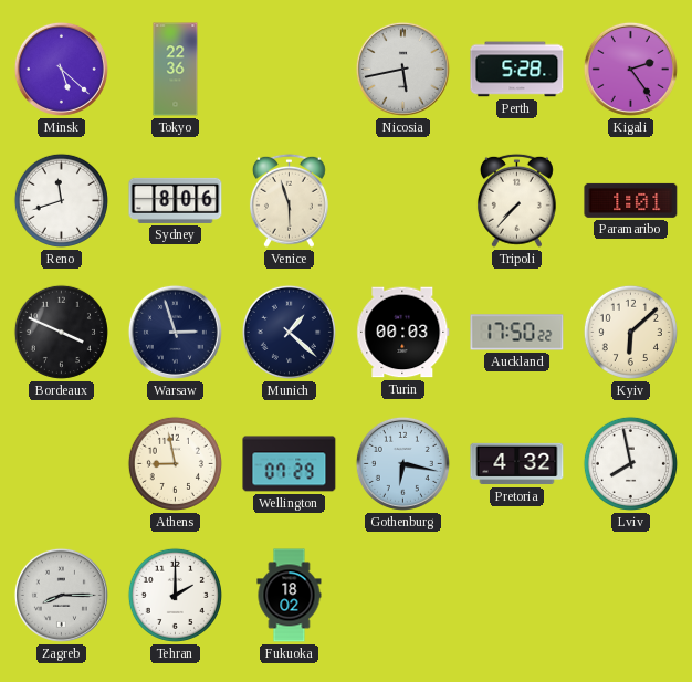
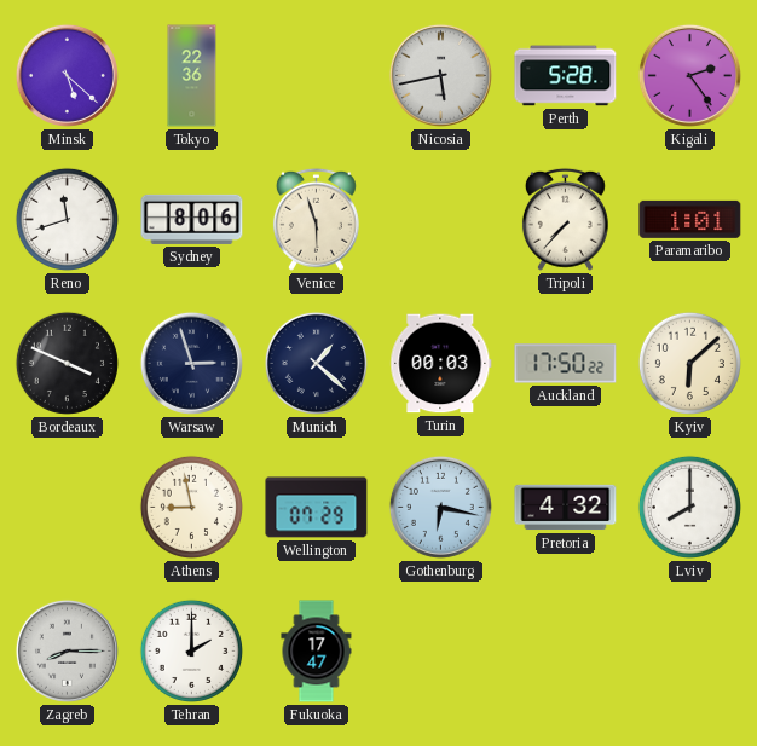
Lviv: 7:58 -> 8:00
Fukuoka: 18:02 -> 17:47
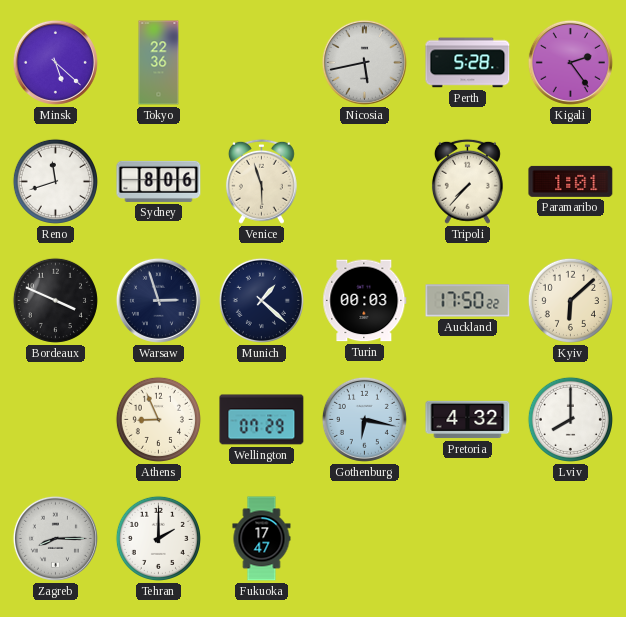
Athens: 8:58 -> 8:56
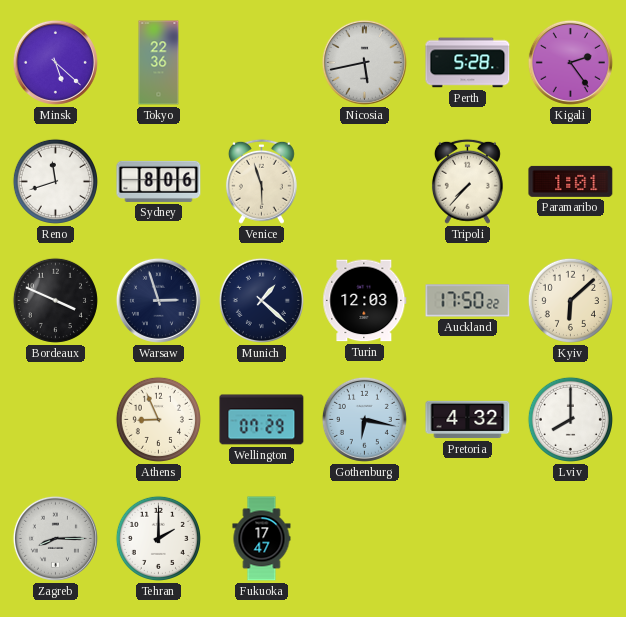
Turin: 00:03 -> 12:03
